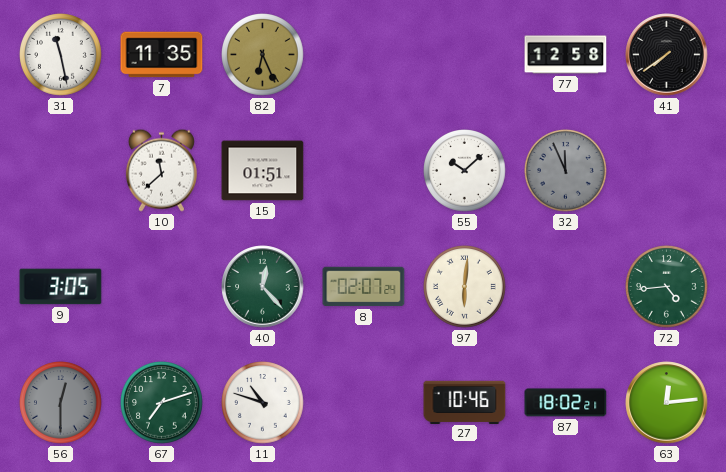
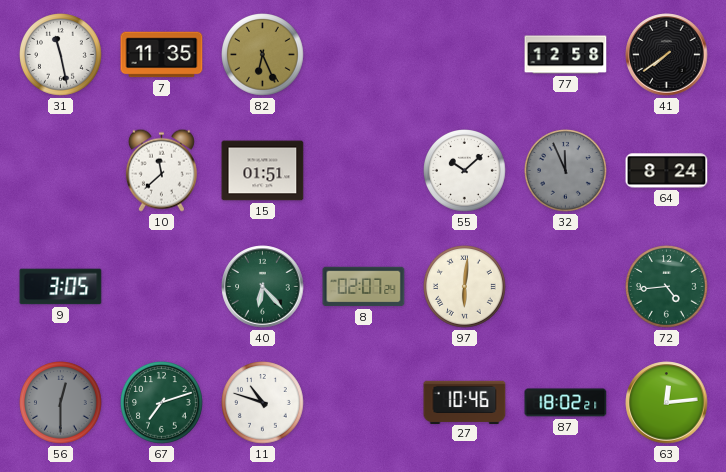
64: none -> 8:24
40: 12:23 -> 6:23
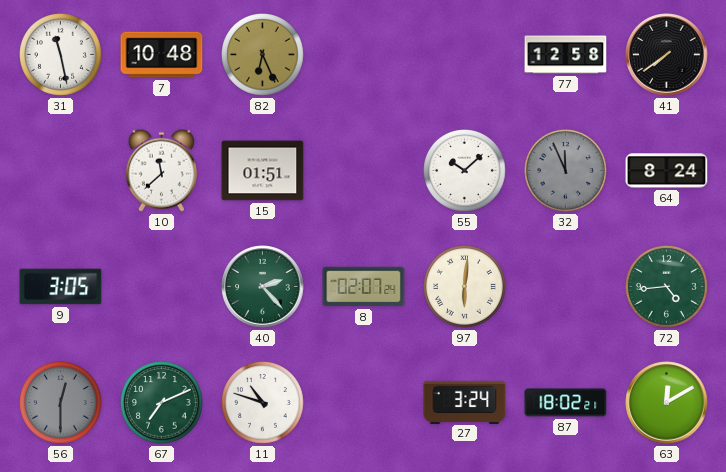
7: 11:35 -> 10:48
40: 6:23 -> 2:23
67: 7:12 -> 7:11
27: 10:46 -> 3:24
63: 12:14 -> 12:10
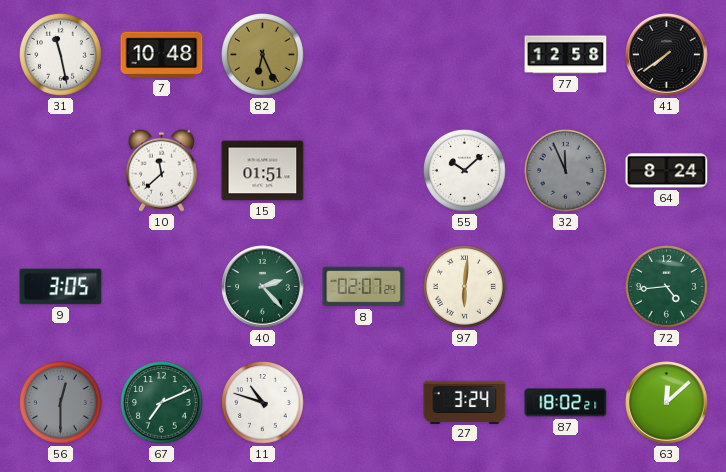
63: 12:10 -> 12:08
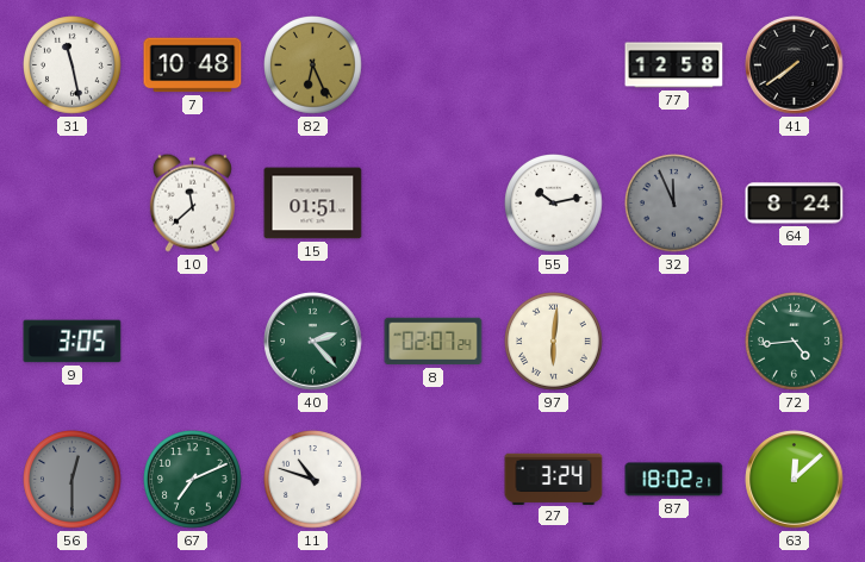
55: 10:08 -> 10:13
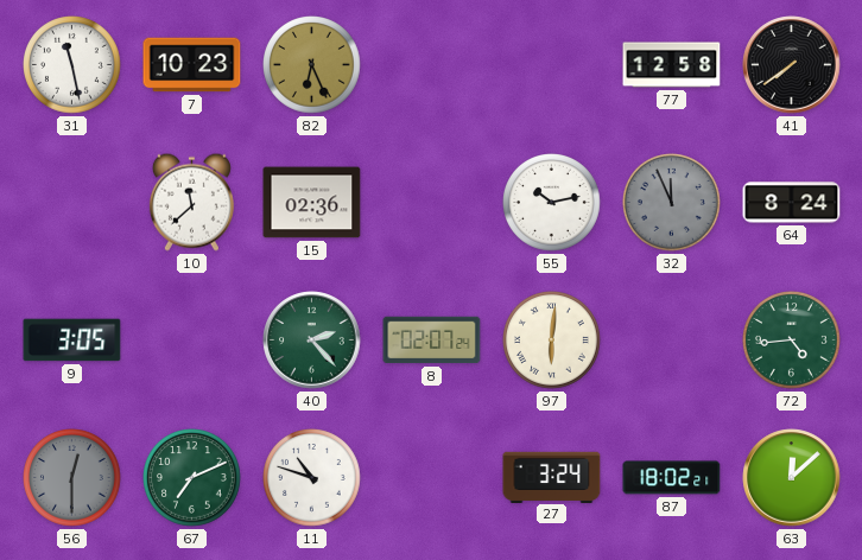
7: 10:48 -> 10:23
15: 01:51 -> 02:36
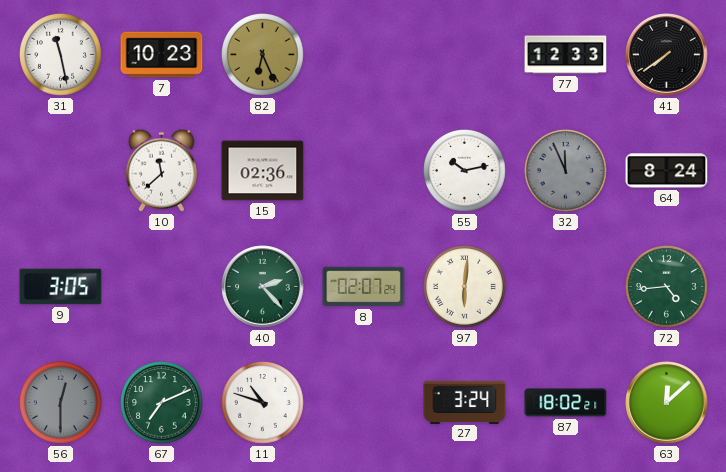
77: 12:58 -> 12:33
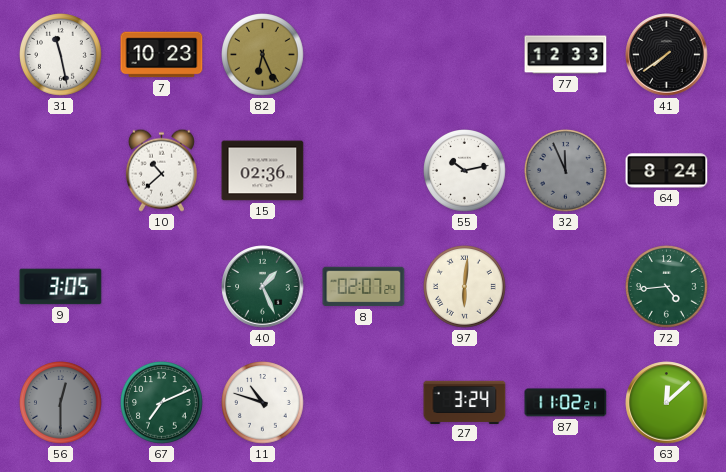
10: 11:38 -> 10:38
40: 2:23 -> 1:26
87: 18:02 -> 11:02
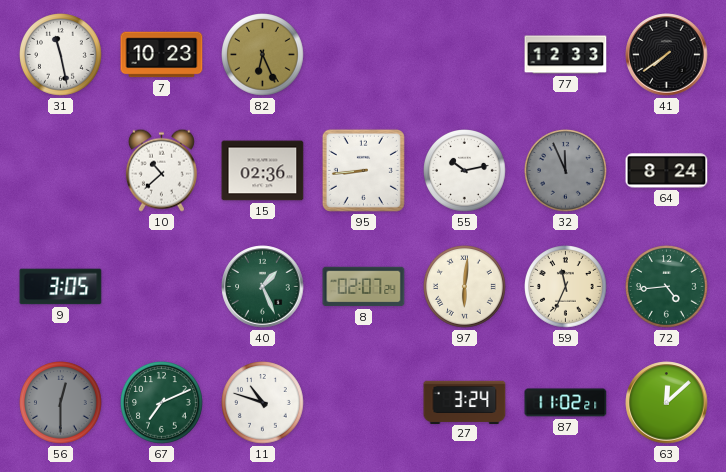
95: none -> 8:44
59: none -> 11:34
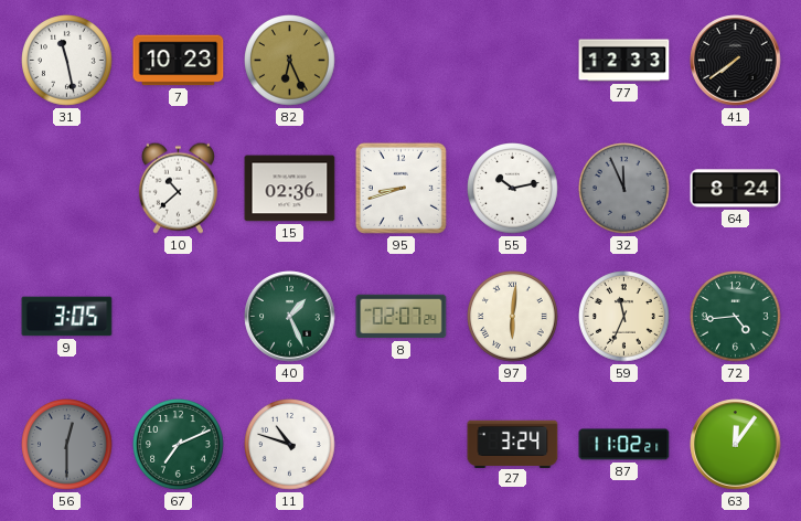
95: 8:44 -> 8:42
63: 12:08 -> 12:06
